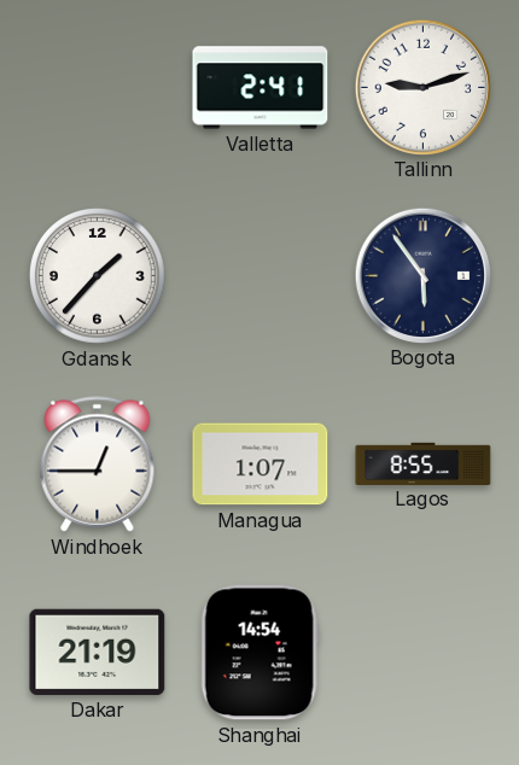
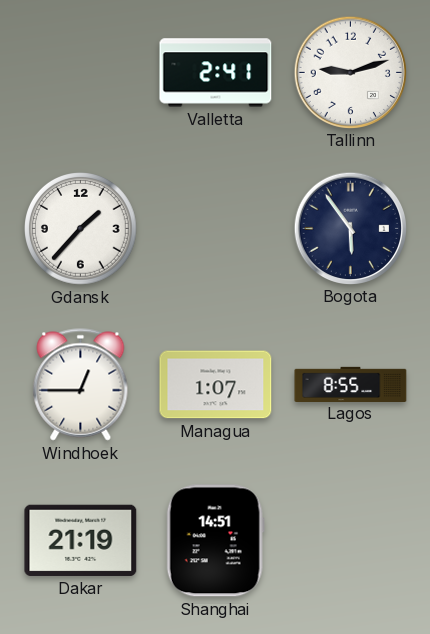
Shanghai: 14:54 -> 14:51
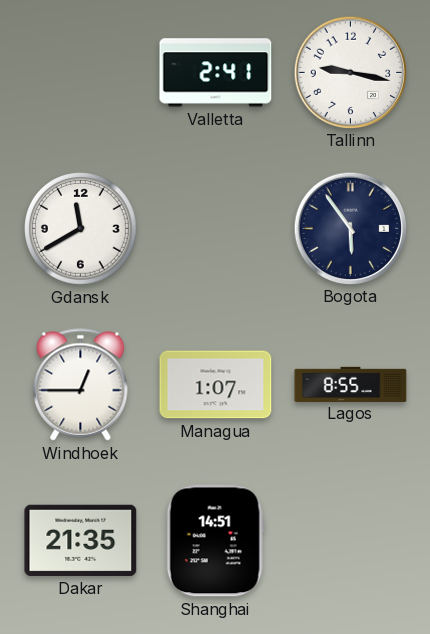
Tallinn: 9:12 -> 9:17
Gdansk: 1:37 -> 11:40
Dakar: 21:19 -> 21:35
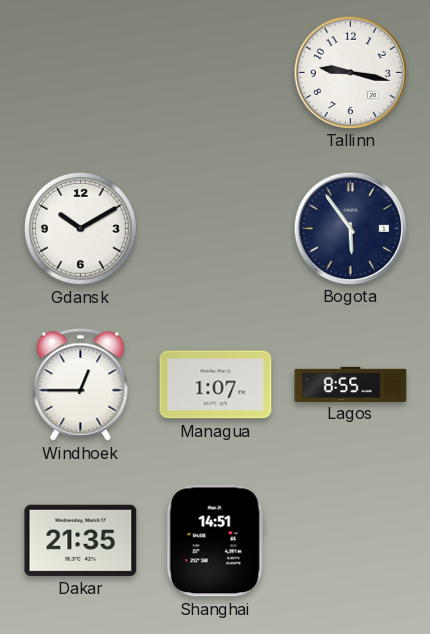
Valletta: 2:41 -> none
Gdansk: 11:40 -> 10:10
